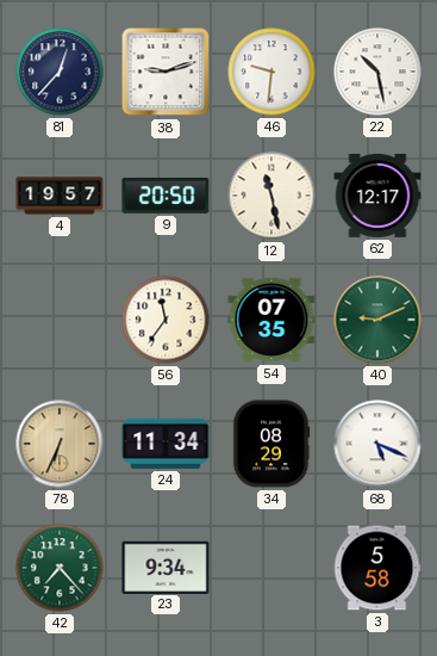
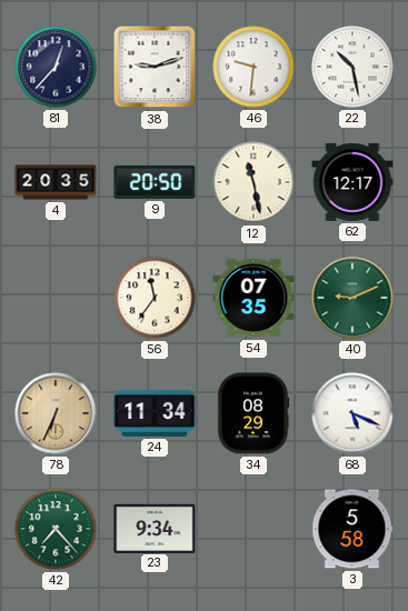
4: 19:57 -> 20:35
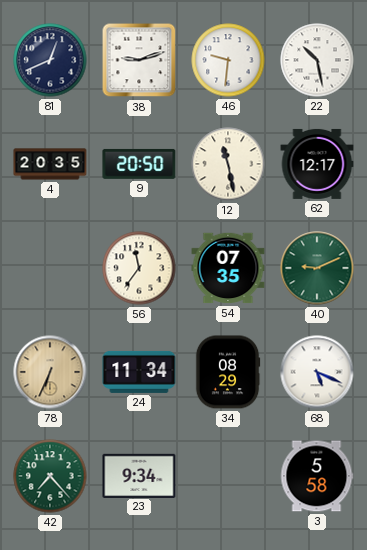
81: 12:37 -> 12:41
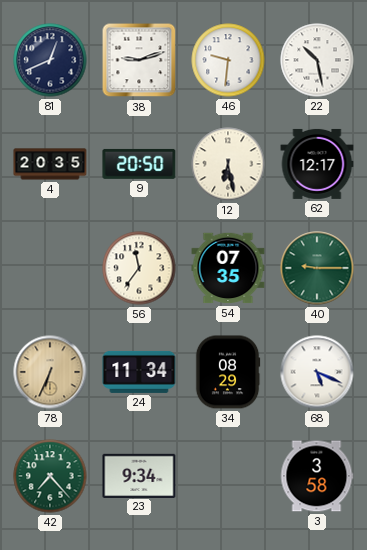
12: 11:28 -> 6:28
40: 9:11 -> 9:15
3: 5:58 -> 3:58
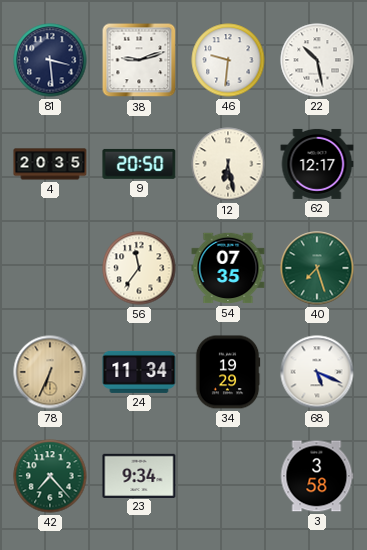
81: 12:41 -> 3:29
40: 9:15 -> 7:27
34: 08:29 -> 19:29
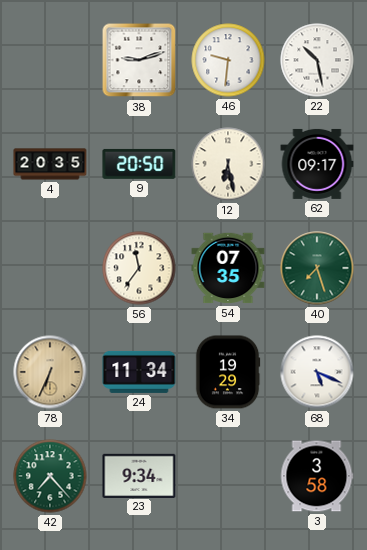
81: 3:29 -> none
62: 12:17 -> 09:17
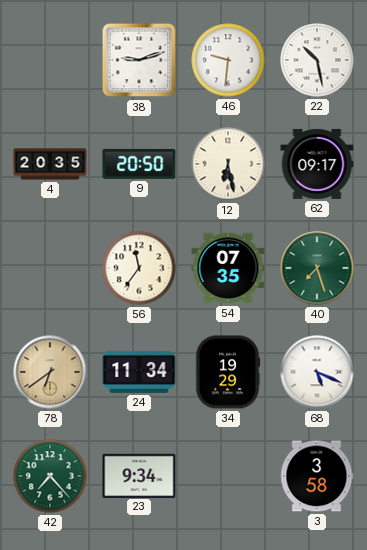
78: 6:34 -> 6:39
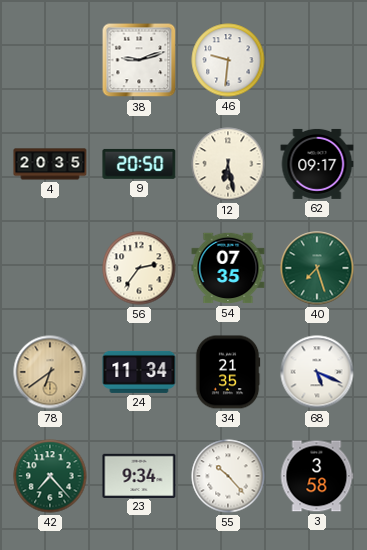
22: 10:28 -> none
56: 11:36 -> 2:36
34: 19:29 -> 21:35
55: none -> 10:23
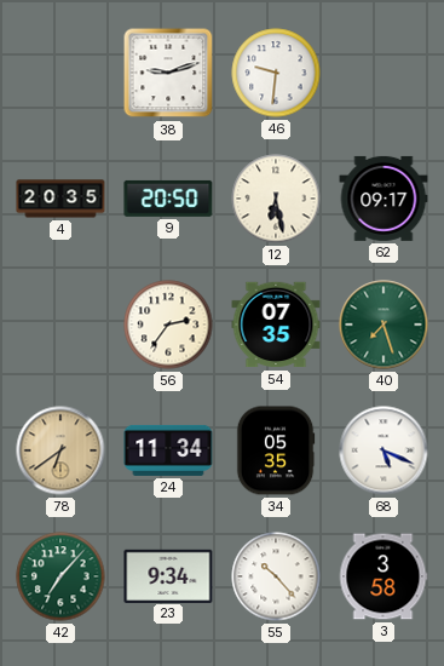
34: 21:35 -> 05:35
42: 7:23 -> 7:07
